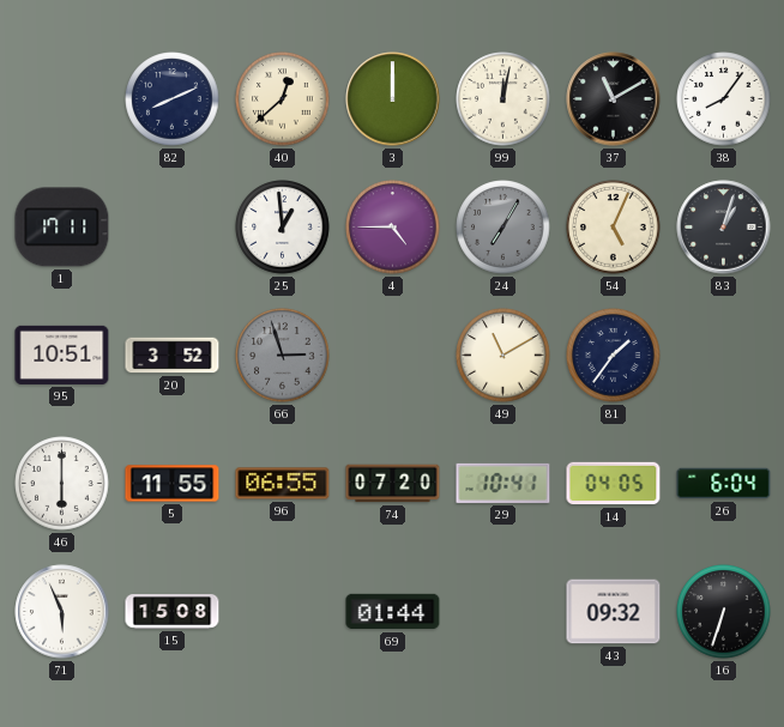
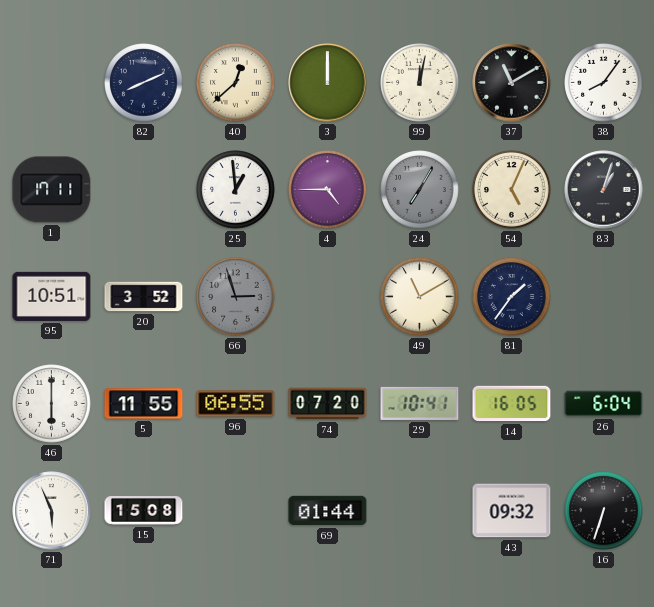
14: 04:05 -> 16:05
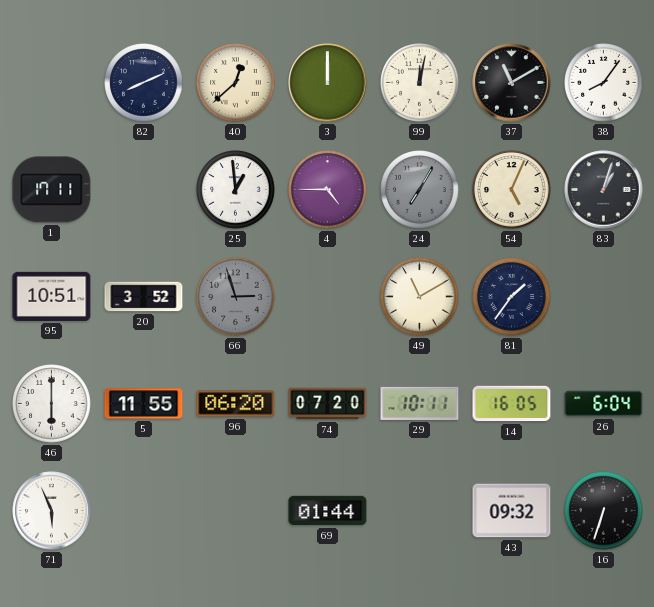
96: 06:55 -> 06:20
29: 10:41 -> 10:11
15: 15:08 -> none
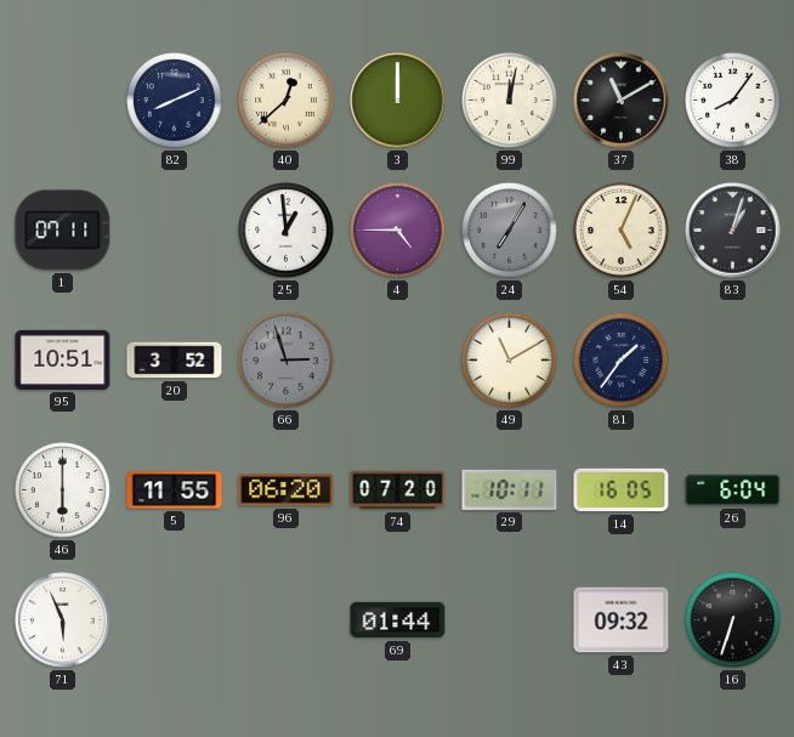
1: 17:11 -> 07:11
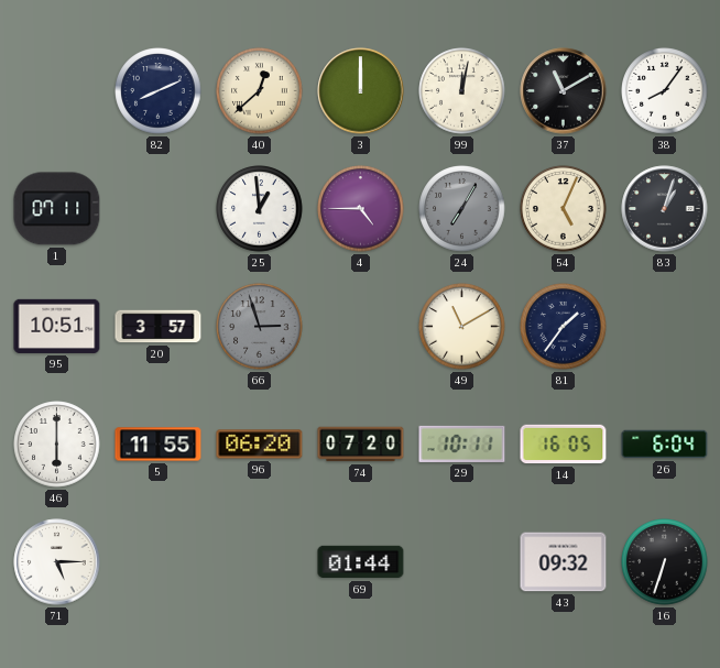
20: 3:52 -> 3:57
71: 5:56 -> 5:15
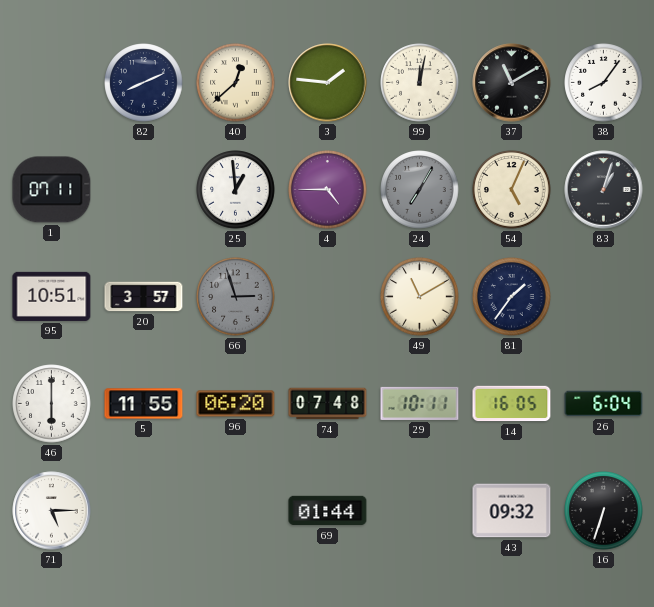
3: 12:00 -> 1:46
74: 07:20 -> 07:48
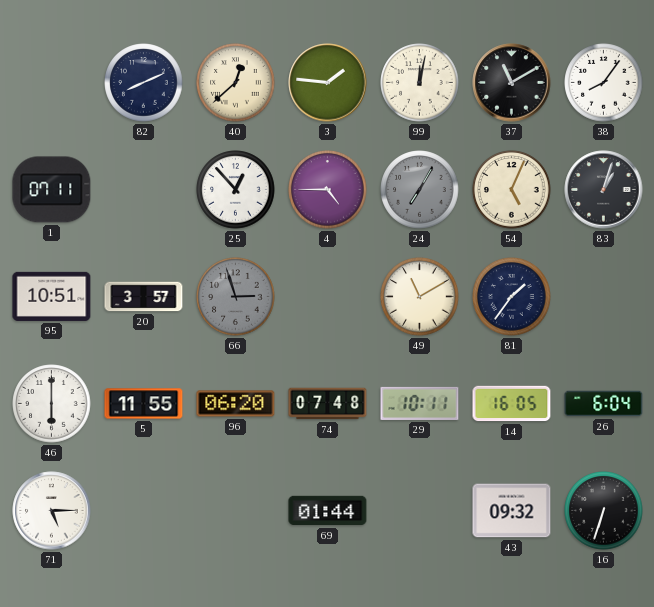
25: 12:59 -> 12:53
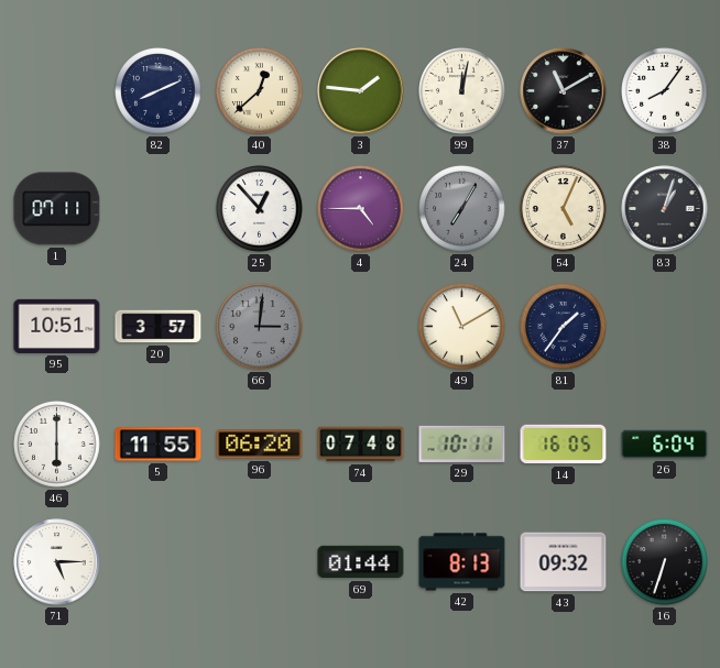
66: 2:57 -> 3:01
42: none -> 8:13
